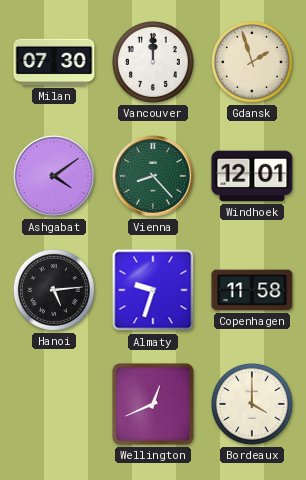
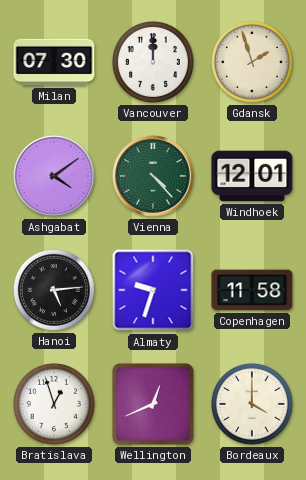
Vienna: 8:23 -> 4:23
Bratislava: none -> 12:57
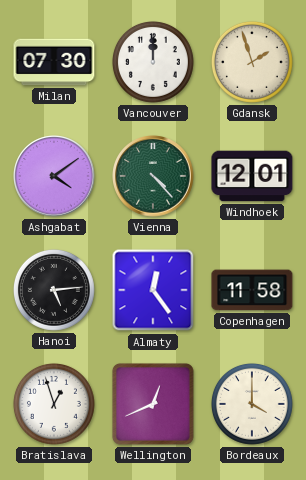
Almaty: 9:33 -> 12:24
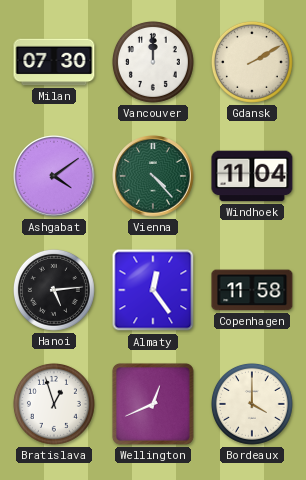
Gdansk: 1:57 -> 2:10
Windhoek: 12:01 -> 11:04
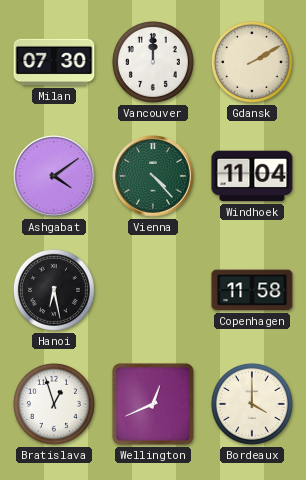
Hanoi: 5:14 -> 6:28
Almaty: 12:24 -> none
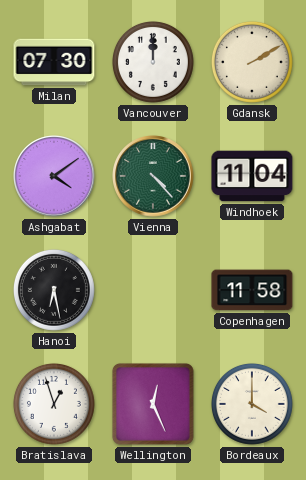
Wellington: 12:41 -> 12:26
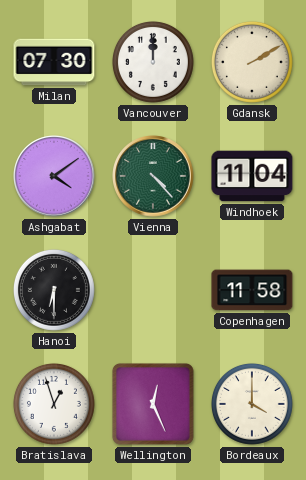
Hanoi: 6:28 -> 6:30
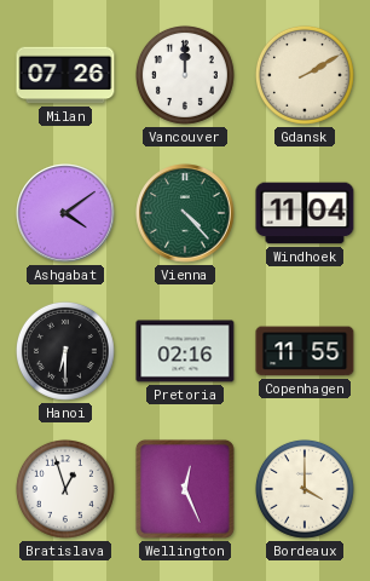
Milan: 07:30 -> 07:26
Pretoria: none -> 02:16
Copenhagen: 11:58 -> 11:55
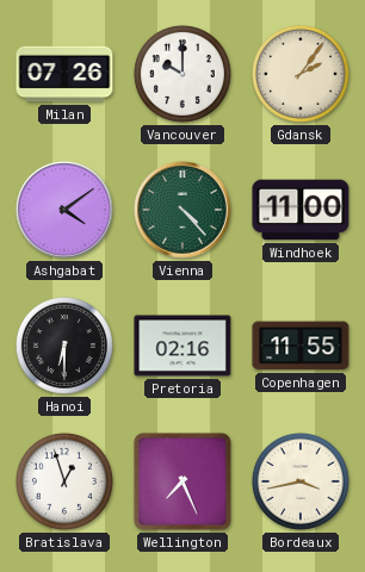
Vancouver: 12:00 -> 10:00
Gdansk: 2:10 -> 2:06
Windhoek: 11:04 -> 11:00
Wellington: 12:26 -> 7:26
Bordeaux: 4:00 -> 3:43
